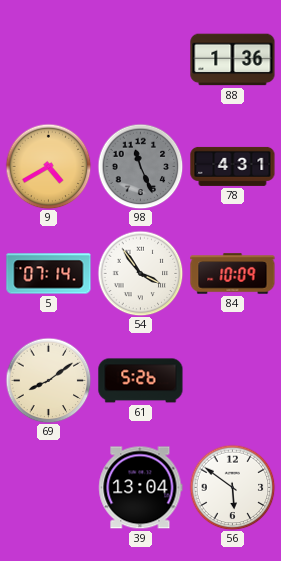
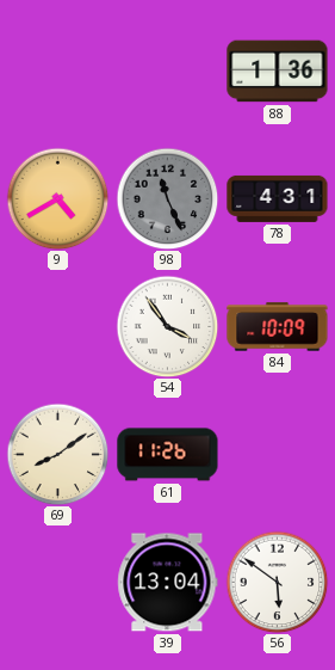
5: 07:14 -> none
61: 5:26 -> 11:26
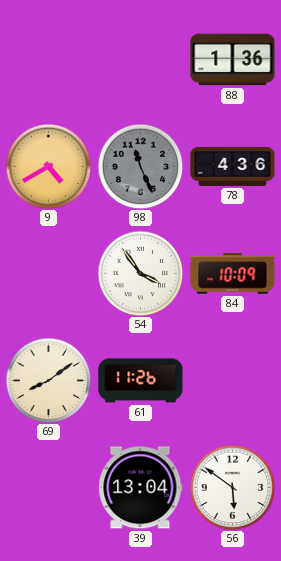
78: 4:31 -> 4:36
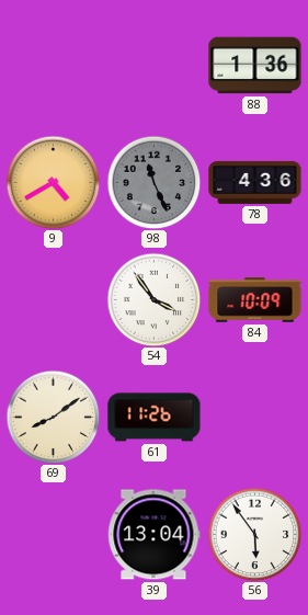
56: 5:51 -> 5:54
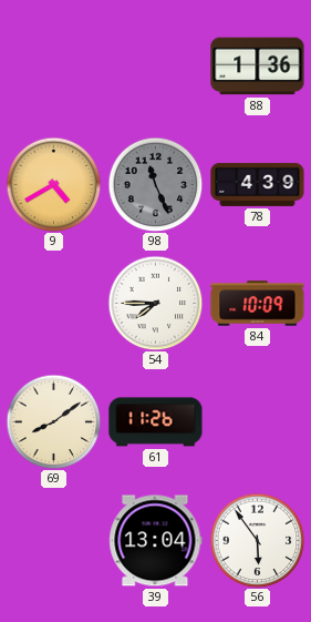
78: 4:36 -> 4:39
54: 3:54 -> 7:45
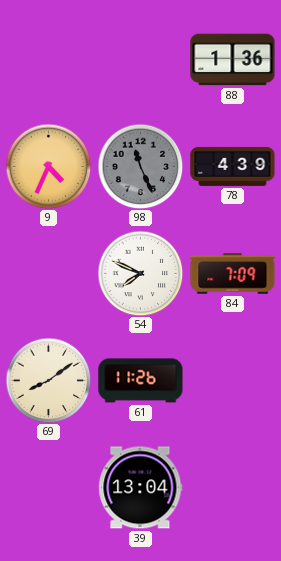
9: 4:40 -> 4:34
54: 7:45 -> 7:49
84: 10:09 -> 7:09
56: 5:54 -> none
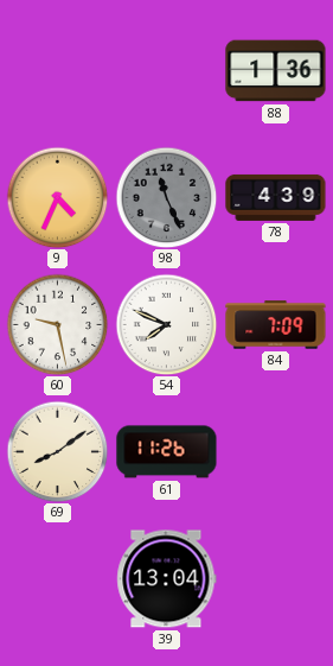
60: none -> 9:28
